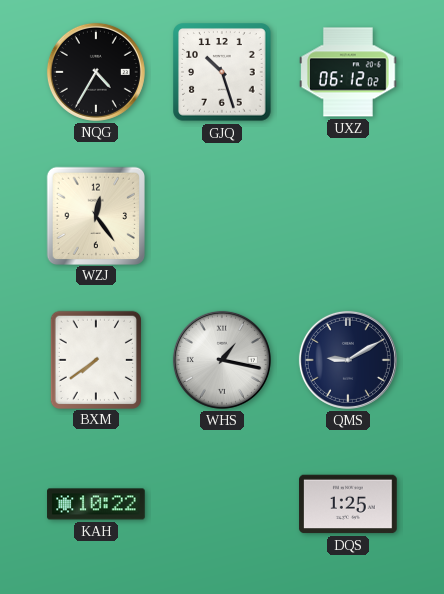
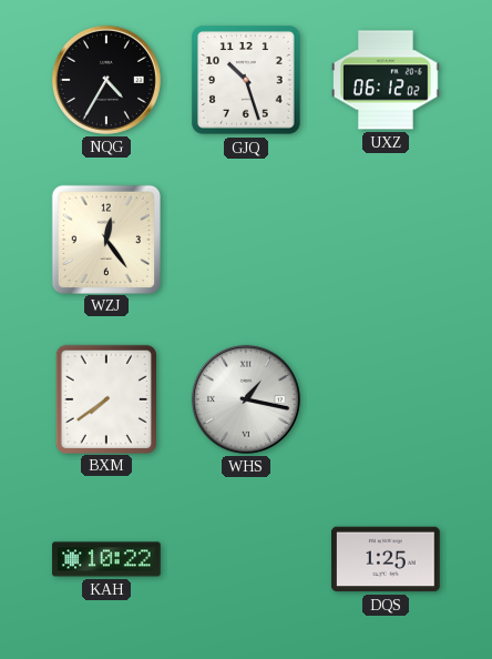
QMS: 9:10 -> none
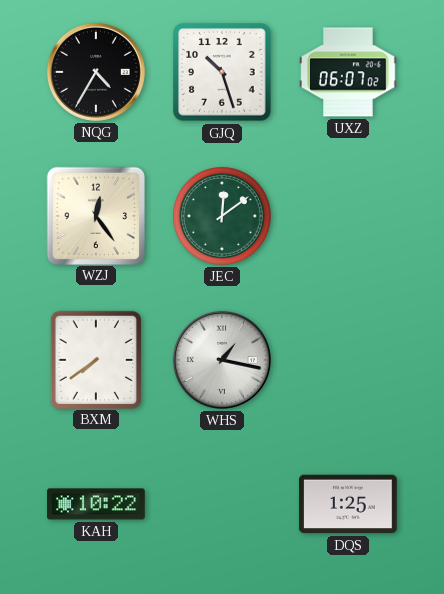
UXZ: 06:12 -> 06:07
JEC: none -> 12:09
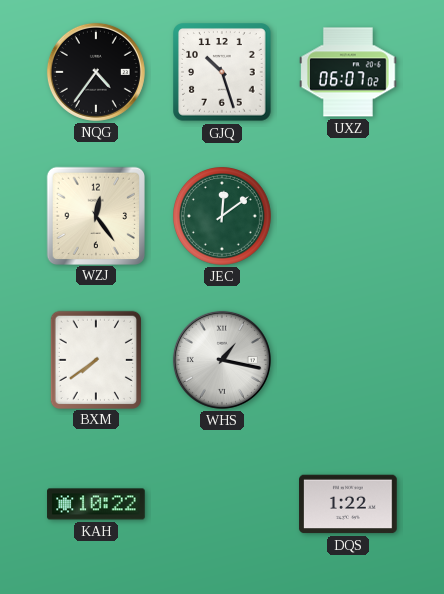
NQG: 4:35 -> 4:36
DQS: 1:25 -> 1:22
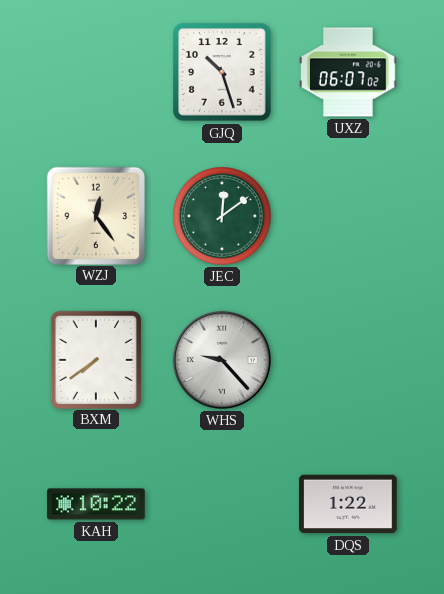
NQG: 4:36 -> none
WHS: 1:17 -> 9:23
